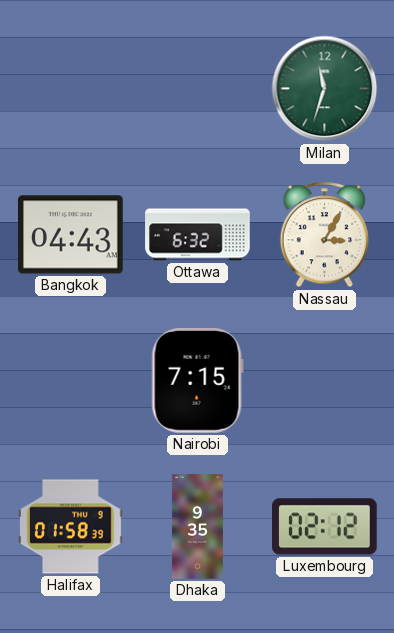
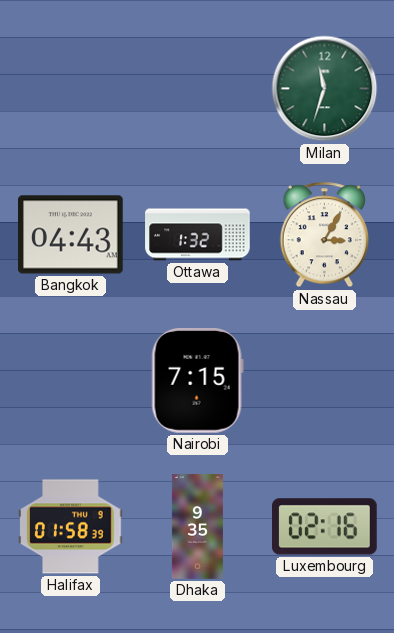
Ottawa: 6:32 -> 1:32
Luxembourg: 02:12 -> 02:16
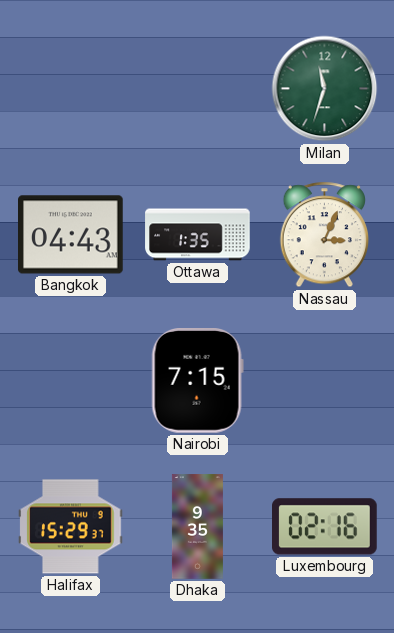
Ottawa: 1:32 -> 1:35
Nassau: 3:05 -> 3:04
Halifax: 01:58 -> 15:29
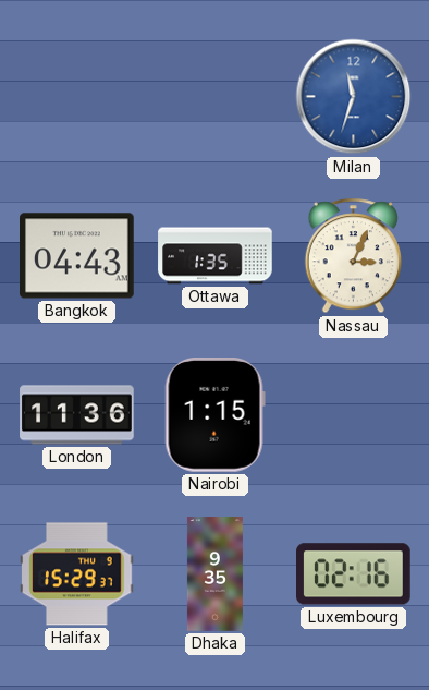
Milan dial: green -> blue
London: none -> 11:36
Nairobi: 7:15 -> 1:15
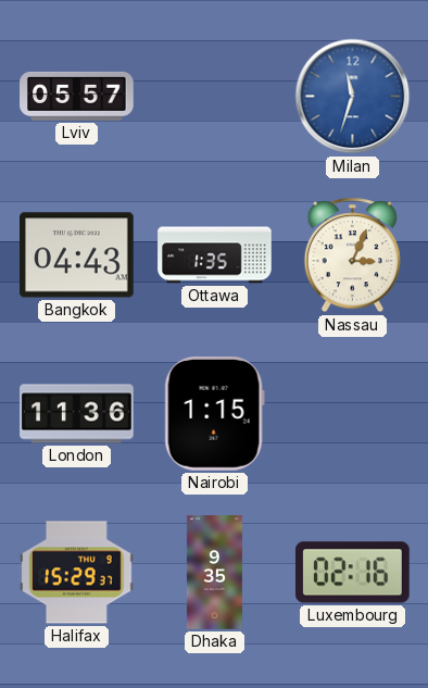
Lviv: none -> 05:57
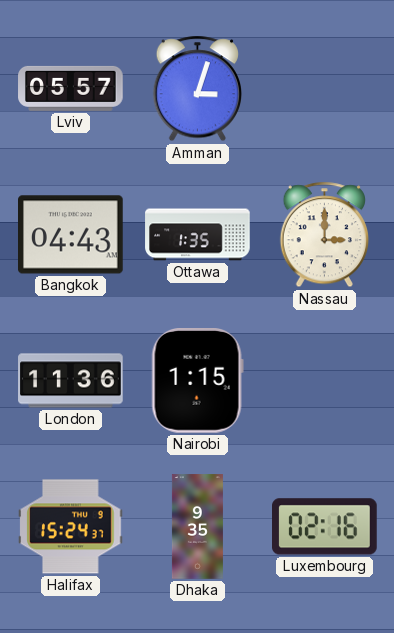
Amman: none -> 3:03
Milan: 11:33 -> none
Nassau: 3:04 -> 3:00
Halifax: 15:29 -> 15:24
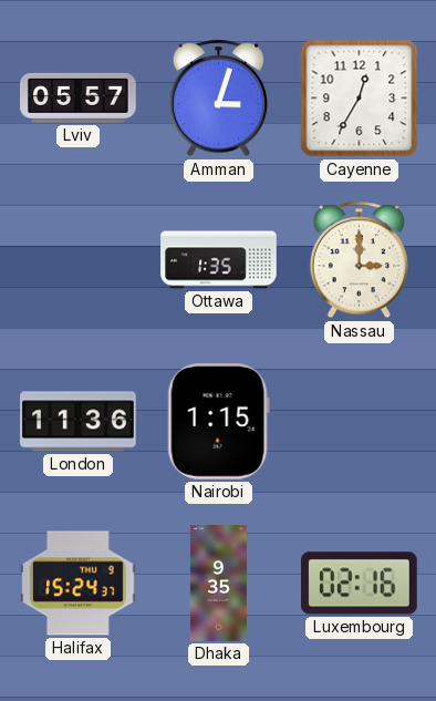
Cayenne: none -> 12:35
Bangkok: 04:43 -> none
